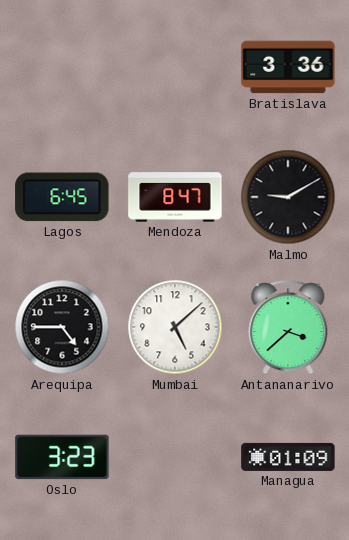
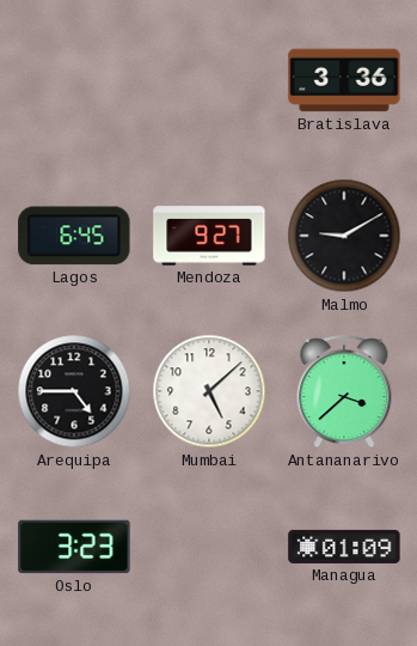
Mendoza: 8:47 -> 9:27
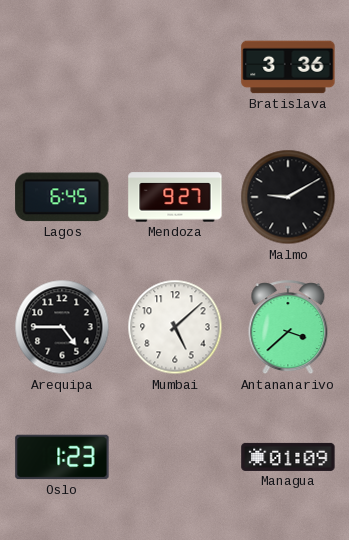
Oslo: 3:23 -> 1:23
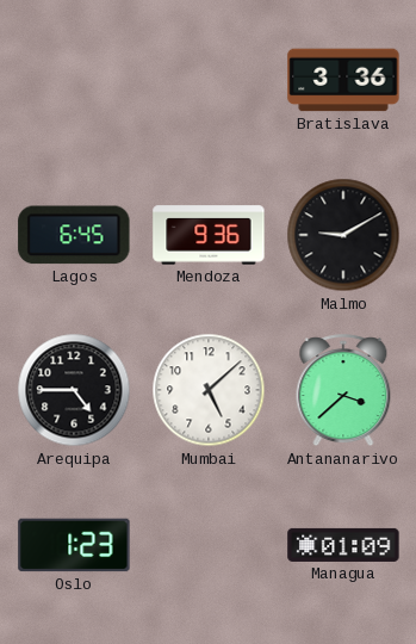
Mendoza: 9:27 -> 9:36
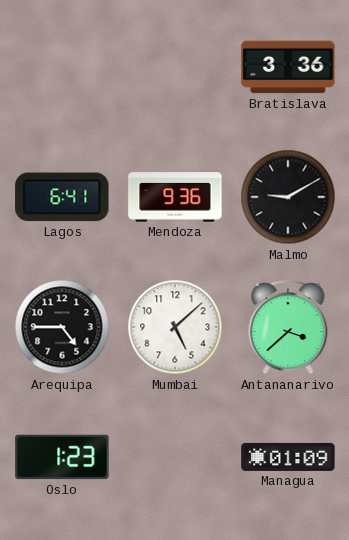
Lagos: 6:45 -> 6:41
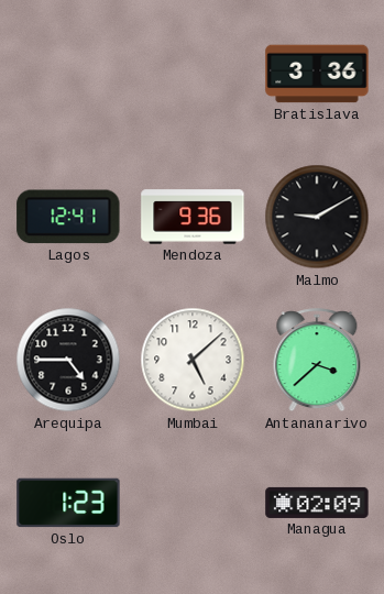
Lagos: 6:41 -> 12:41
Managua: 01:09 -> 02:09
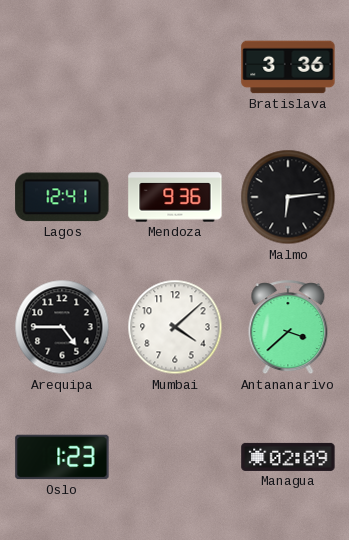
Malmo: 9:10 -> 6:14
Mumbai: 5:08 -> 4:08
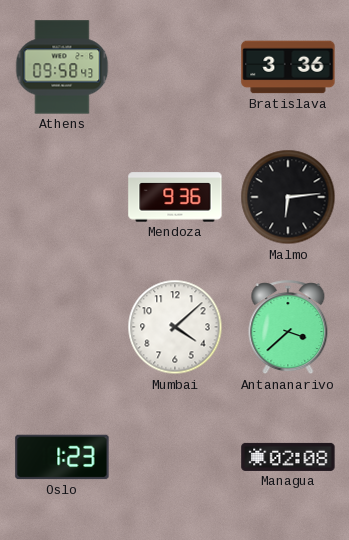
Athens: none -> 09:58
Lagos: 12:41 -> none
Arequipa: 4:45 -> none
Managua: 02:09 -> 02:08
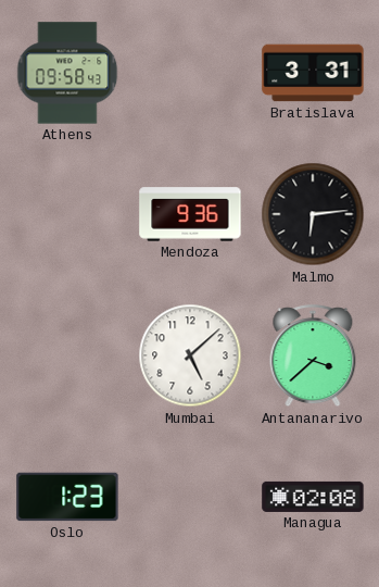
Bratislava: 3:36 -> 3:31
Mumbai: 4:08 -> 5:08
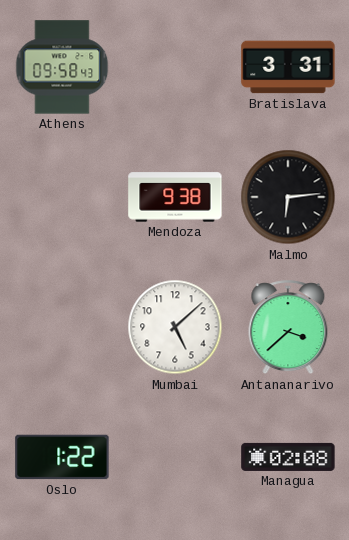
Mendoza: 9:36 -> 9:38
Oslo: 1:23 -> 1:22
